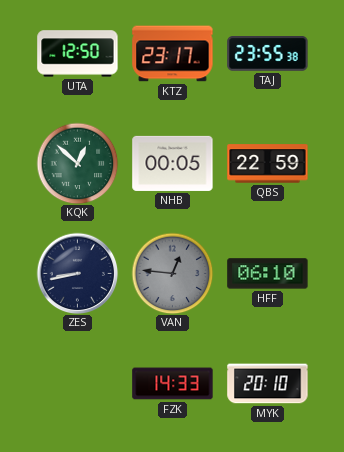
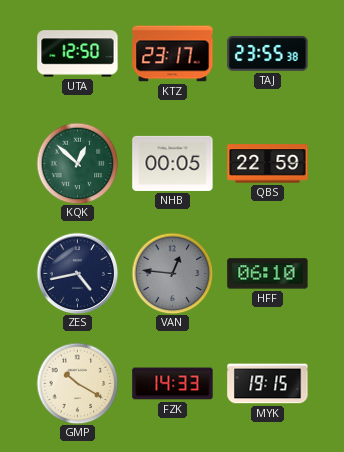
ZES: 8:43 -> 4:43
GMP: none -> 10:20
MYK: 20:10 -> 19:15
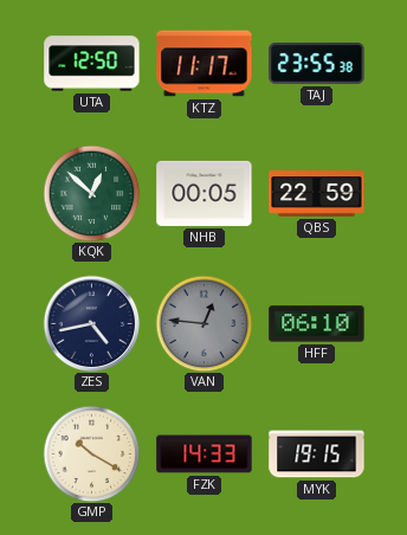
KTZ: 23:17 -> 11:17
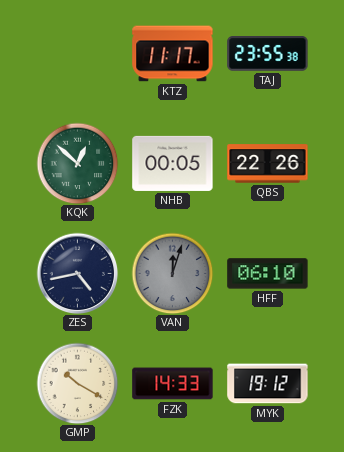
UTA: 12:50 -> none
QBS: 22:59 -> 22:26
VAN: 12:46 -> 12:03
MYK: 19:15 -> 19:12
